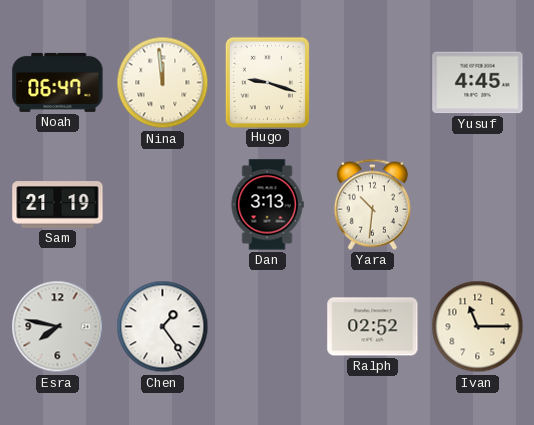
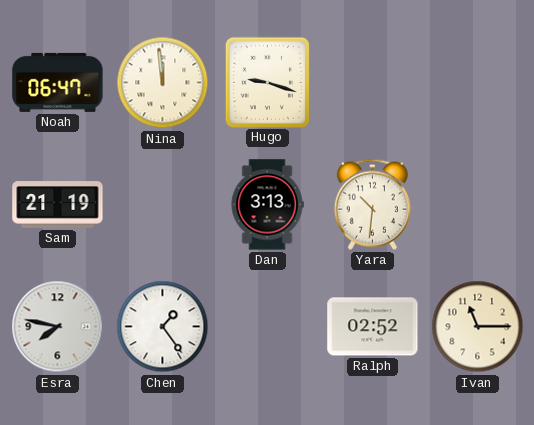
Yusuf: 4:45 -> none
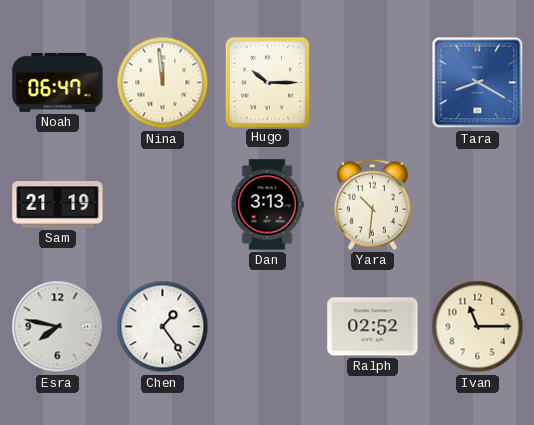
Hugo: 9:18 -> 10:15
Tara: none -> 8:20
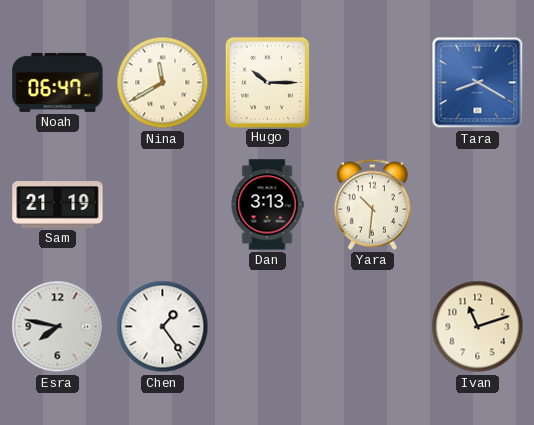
Nina: 11:59 -> 11:40
Ralph: 02:52 -> none
Ivan: 11:15 -> 11:12
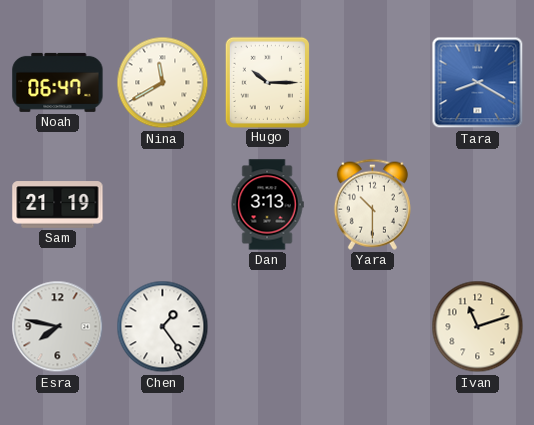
Yara: 10:31 -> 10:30
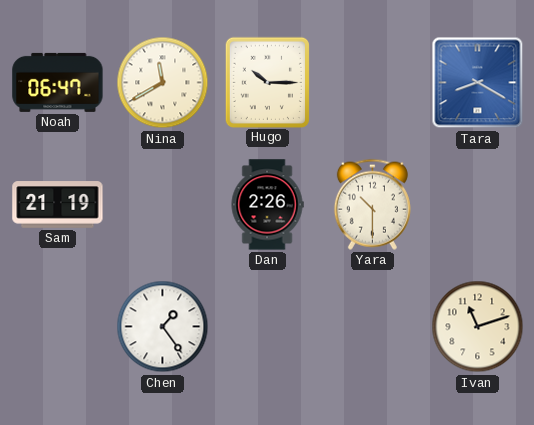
Dan: 3:13 -> 2:26
Esra: 7:47 -> none
